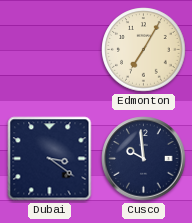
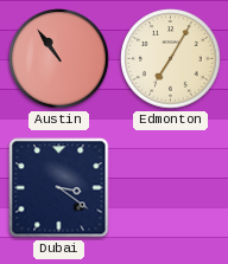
Austin: none -> 10:54
Cusco: 9:59 -> none
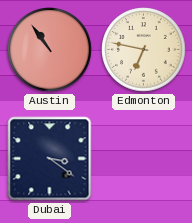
Edmonton: 7:05 -> 6:47
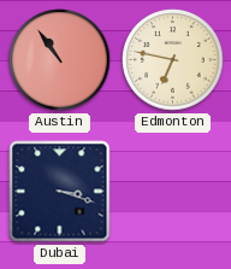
Dubai: 3:21 -> 3:18
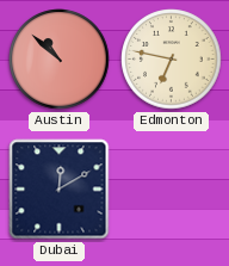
Austin: 10:54 -> 10:52
Dubai: 3:18 -> 12:10
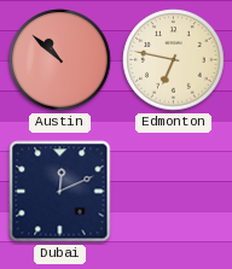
Dubai: 12:10 -> 12:11
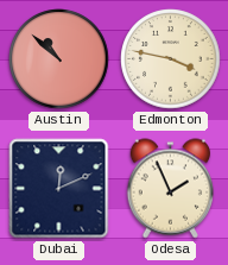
Edmonton: 6:47 -> 3:47
Odesa: none -> 1:56
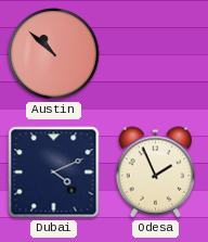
Edmonton: 3:47 -> none
Dubai: 12:11 -> 4:11
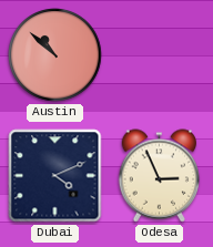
Odesa: 1:56 -> 2:56
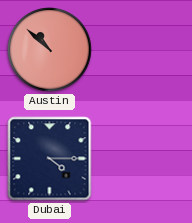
Dubai: 4:11 -> 4:15
Odesa: 2:56 -> none
